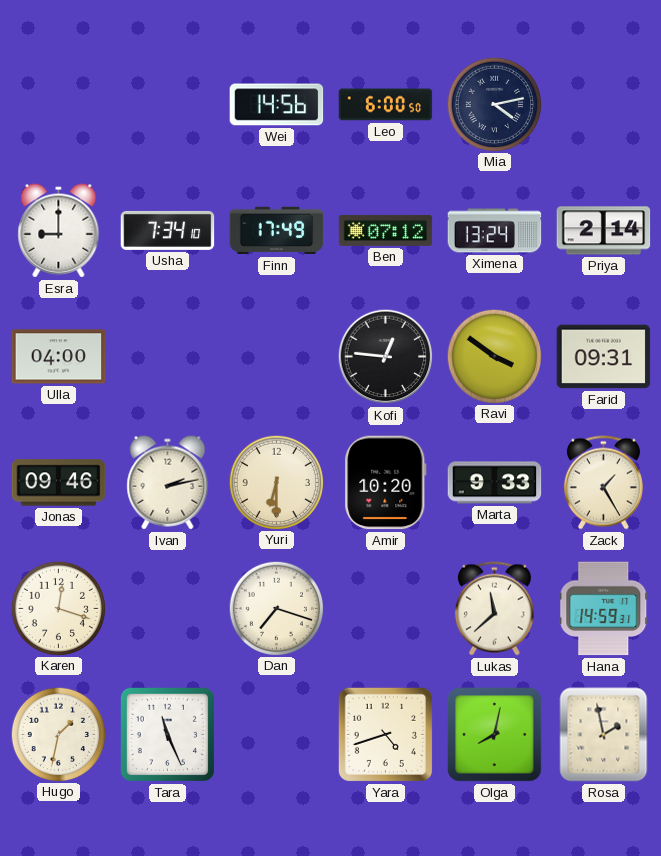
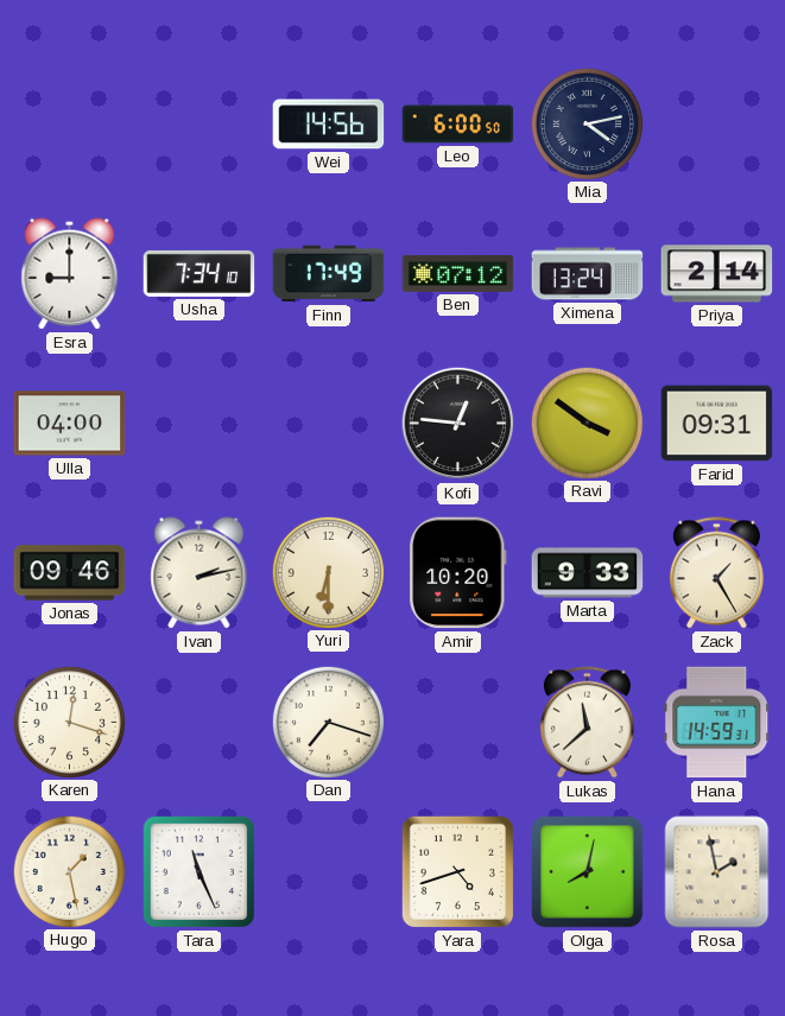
Hugo: 1:32 -> 1:28
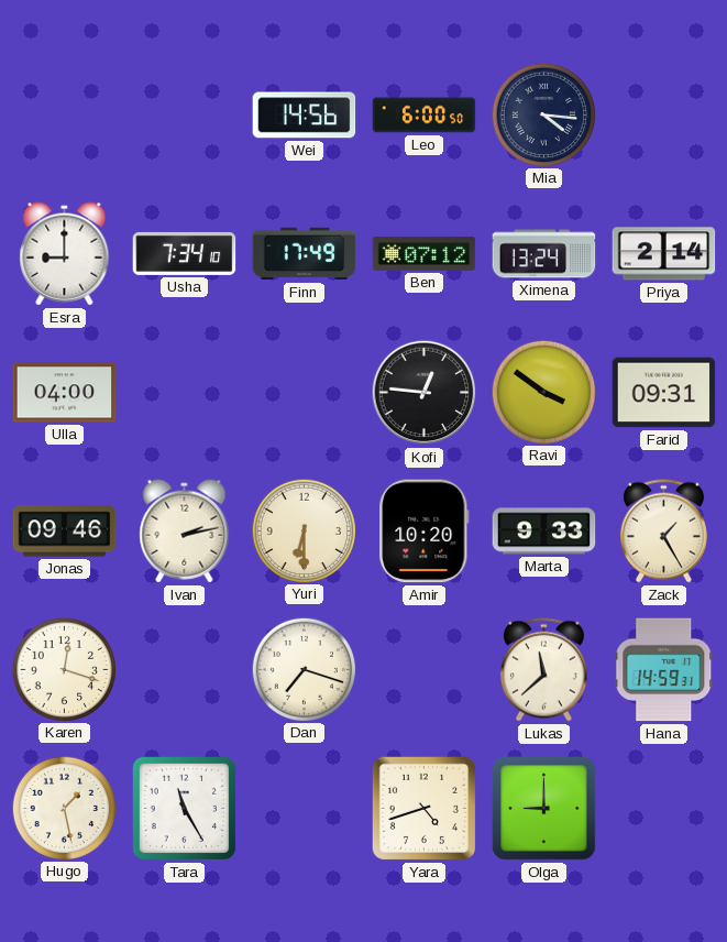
Mia: 4:13 -> 4:16
Tara: 11:26 -> 11:25
Olga: 8:02 -> 9:00
Rosa: 1:58 -> none
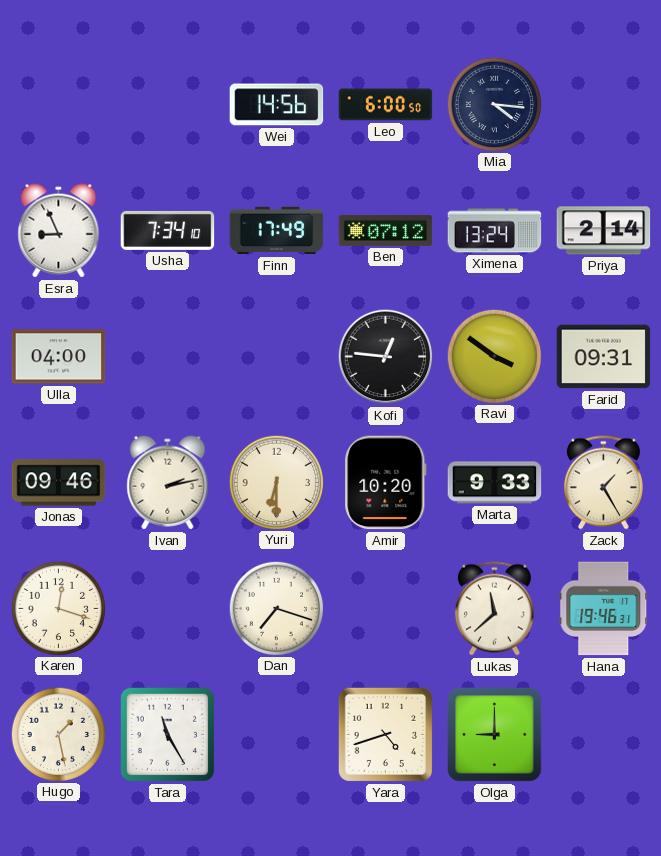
Esra: 9:00 -> 8:56
Hana: 14:59 -> 19:46
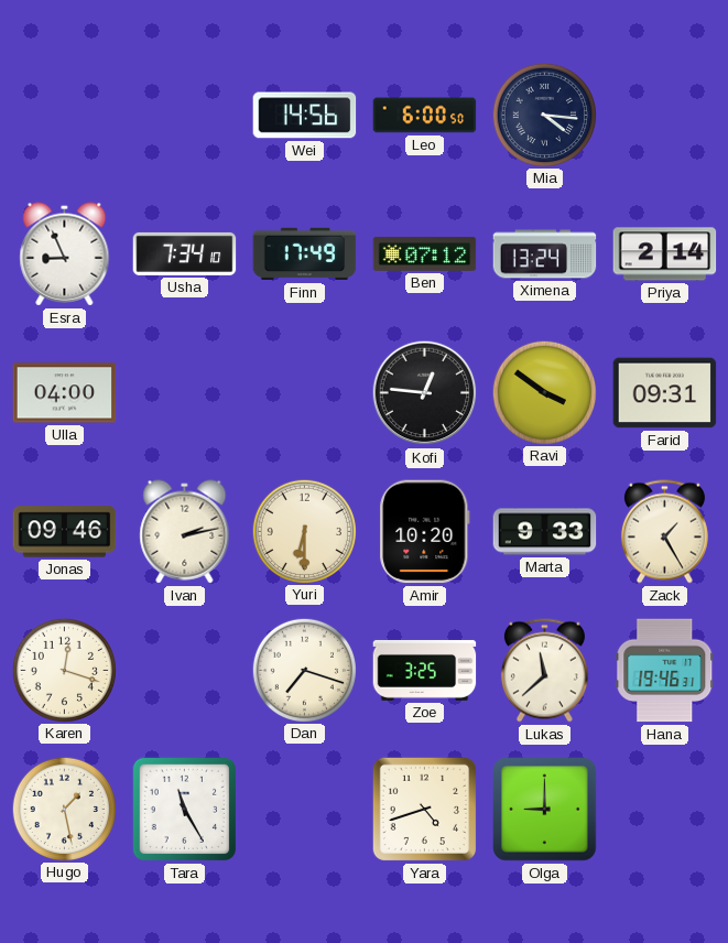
Zoe: none -> 3:25
